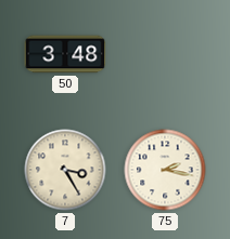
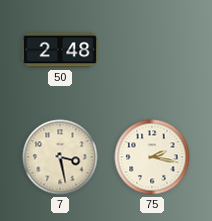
50: 3:48 -> 2:48
7: 3:25 -> 3:28
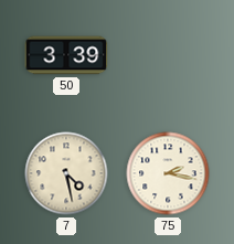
50: 2:48 -> 3:39
7: 3:28 -> 4:28
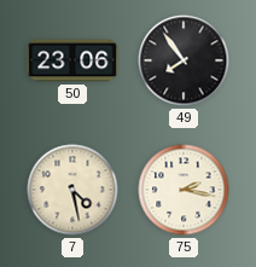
50: 3:39 -> 23:06
49: none -> 7:54
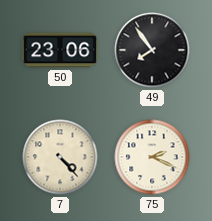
7: 4:28 -> 4:23
75: 2:17 -> 2:19
